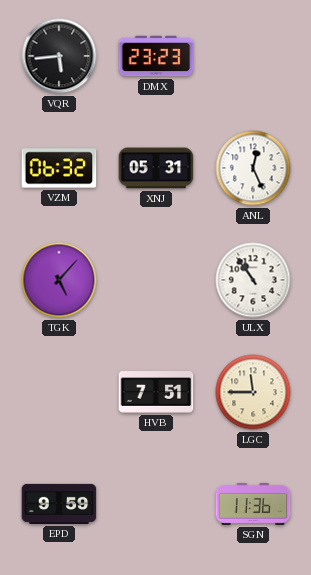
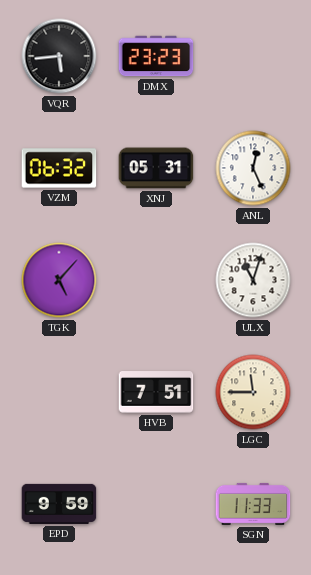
ULX: 10:54 -> 11:03
SGN: 11:36 -> 11:33
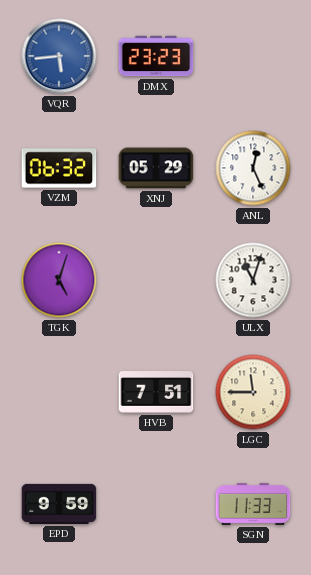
VQR dial: black -> blue
XNJ: 05:31 -> 05:29
TGK: 5:07 -> 5:03
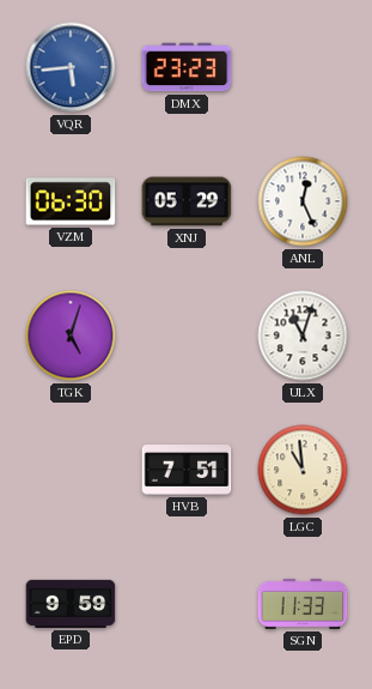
VZM: 06:32 -> 06:30
LGC: 11:45 -> 10:59
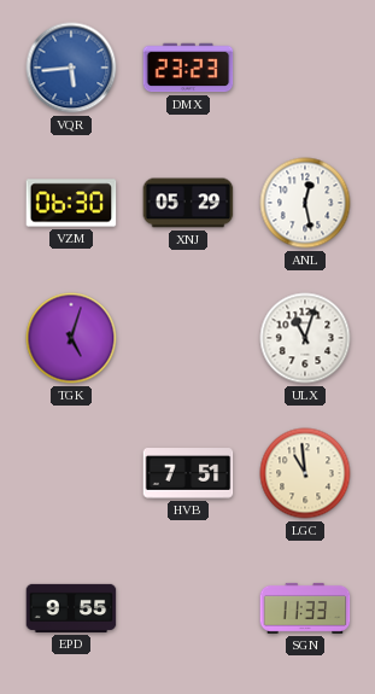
ANL: 12:26 -> 12:28
EPD: 9:59 -> 9:55
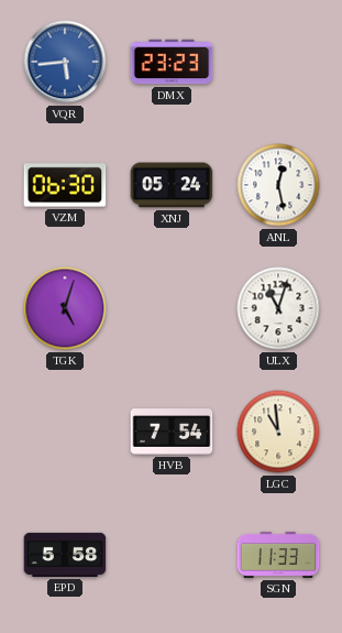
XNJ: 05:29 -> 05:24
HVB: 7:51 -> 7:54
EPD: 9:55 -> 5:58
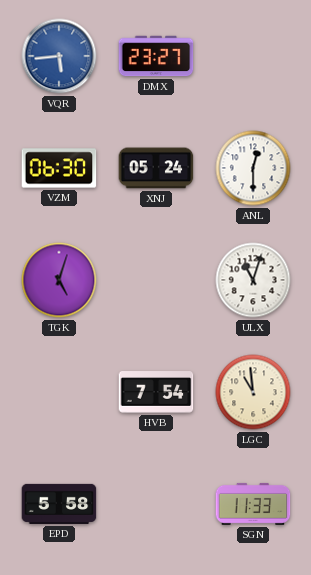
DMX: 23:23 -> 23:27
ANL: 12:28 -> 12:30
